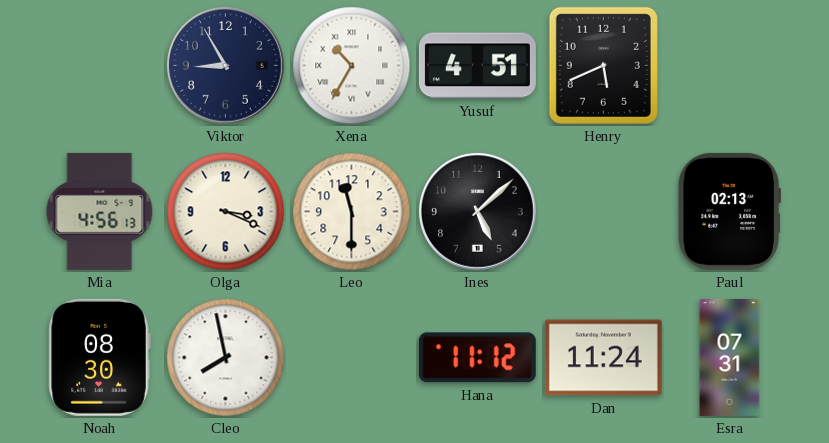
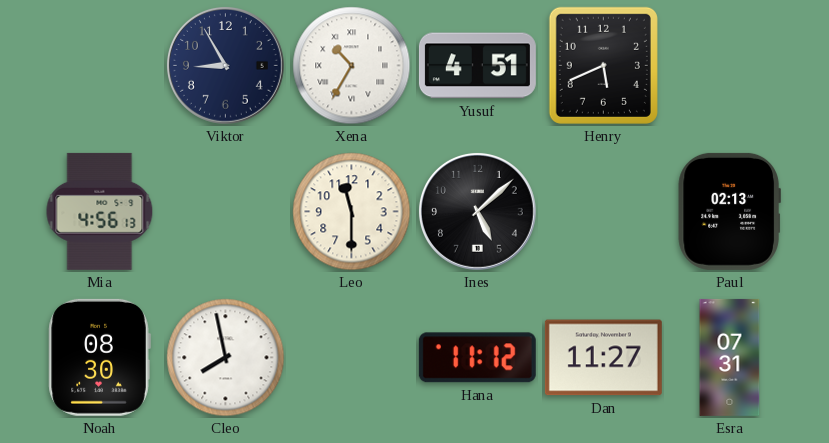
Olga: 3:19 -> none
Dan: 11:24 -> 11:27
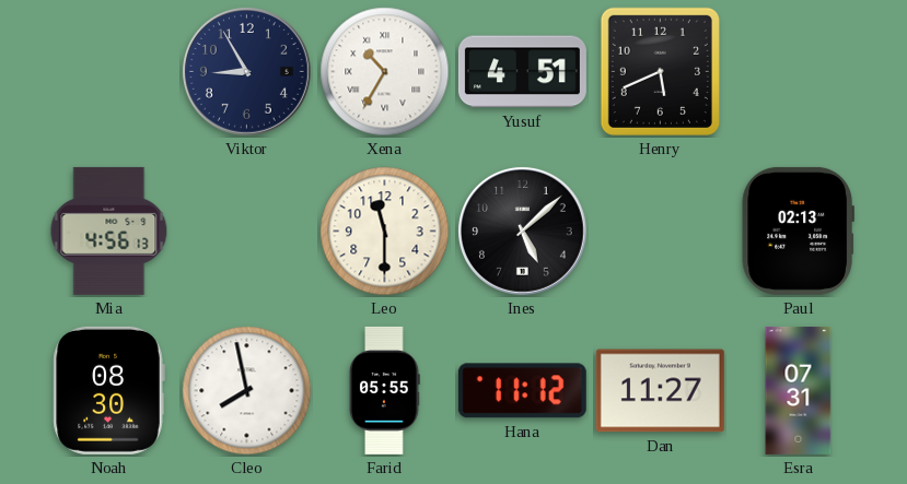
Farid: none -> 05:55
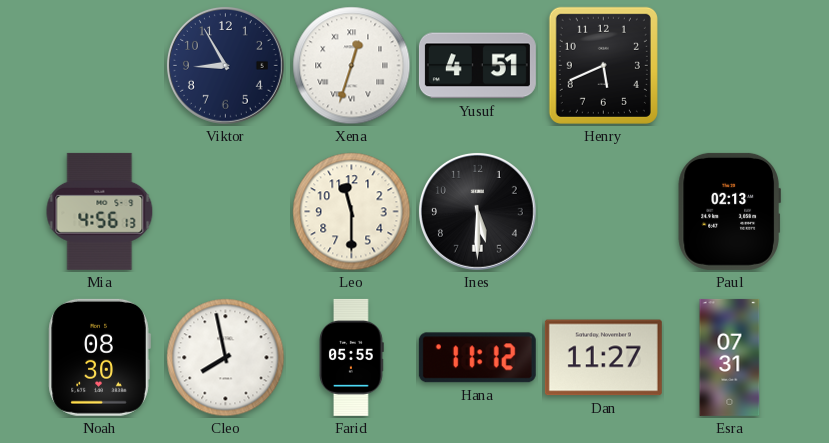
Xena: 10:35 -> 12:33
Ines: 5:08 -> 5:30
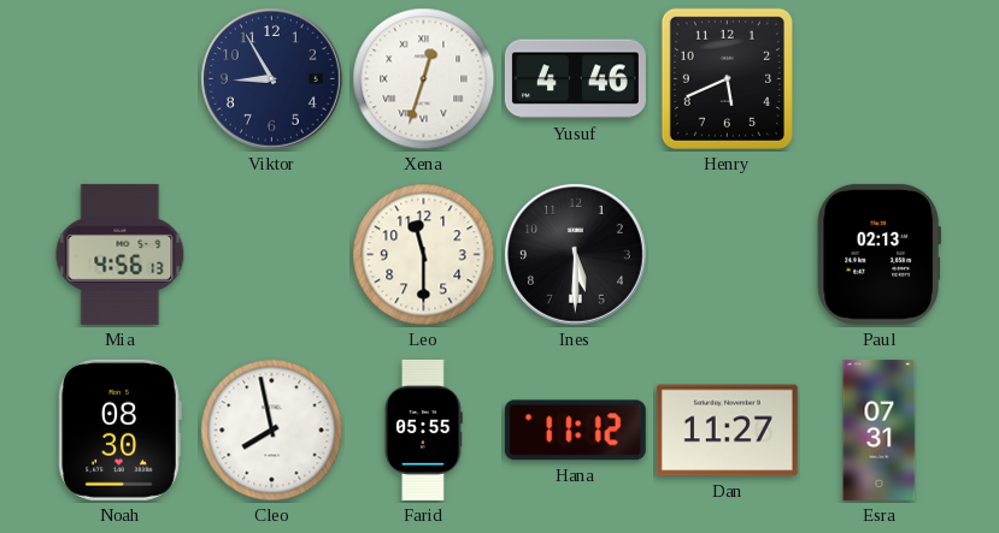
Yusuf: 4:51 -> 4:46
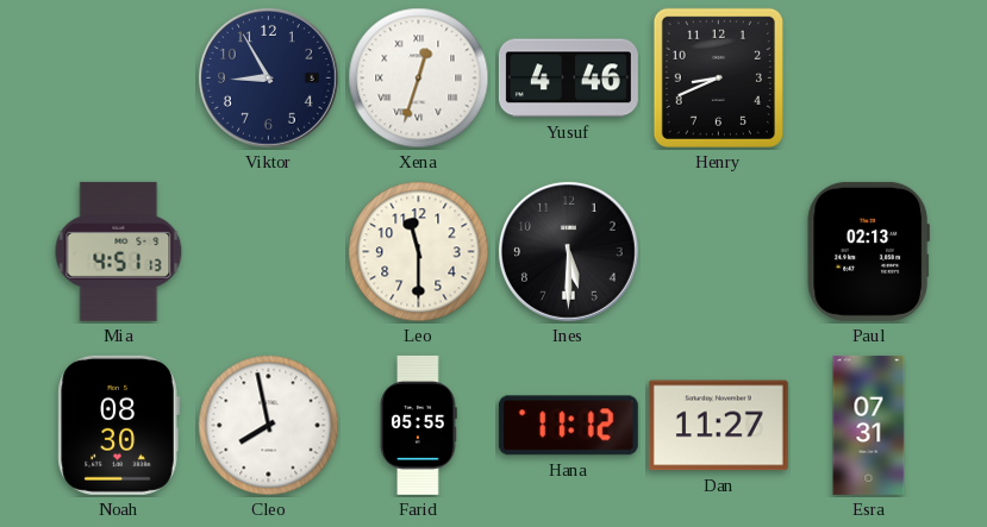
Henry: 5:41 -> 8:41
Mia: 4:56 -> 4:51
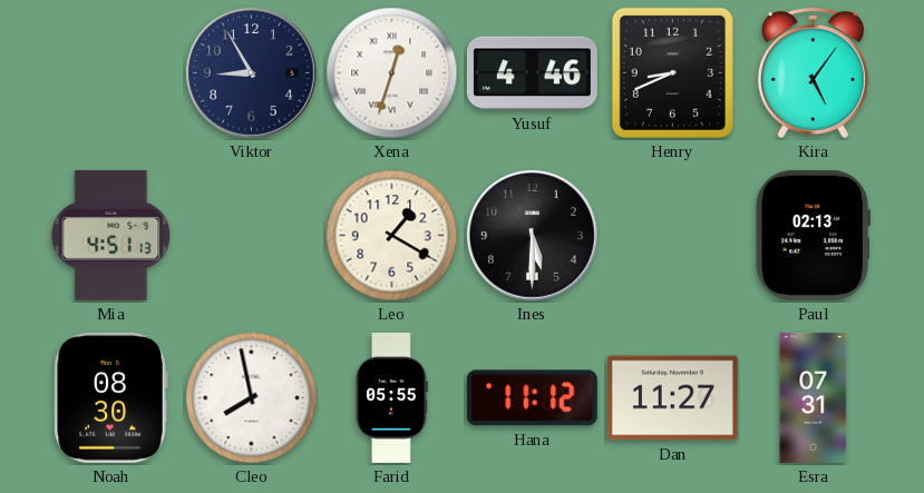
Kira: none -> 5:06
Leo: 11:30 -> 1:20
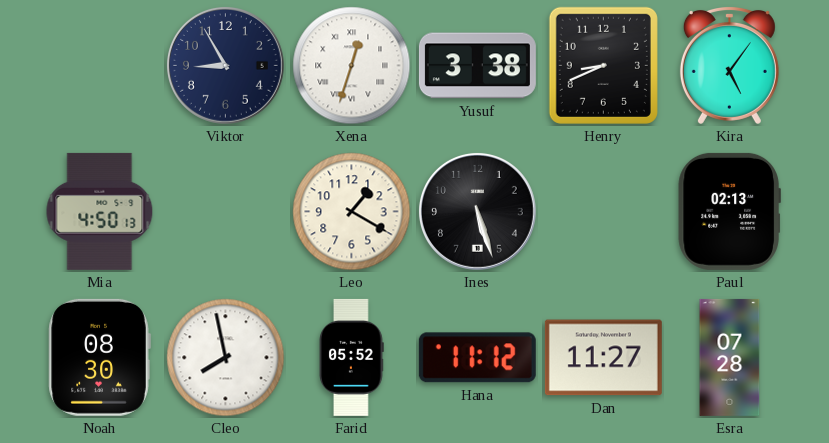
Yusuf: 4:46 -> 3:38
Mia: 4:51 -> 4:50
Ines: 5:30 -> 5:27
Farid: 05:55 -> 05:52
Esra: 07:31 -> 07:28
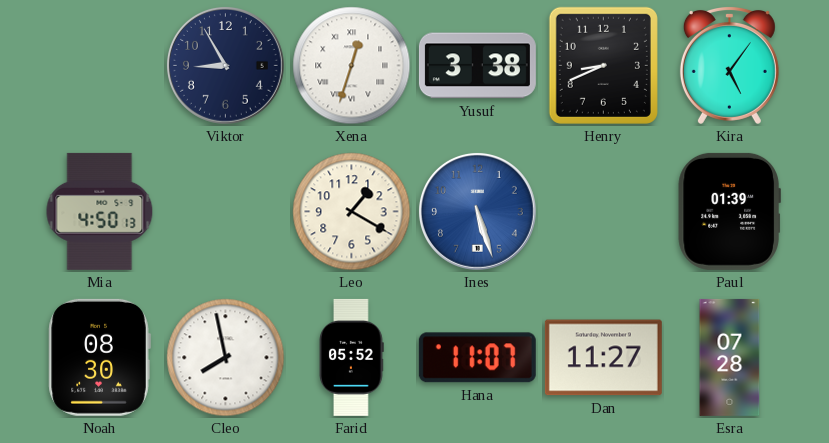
Ines dial: black -> blue
Paul: 02:13 -> 01:39
Hana: 11:12 -> 11:07
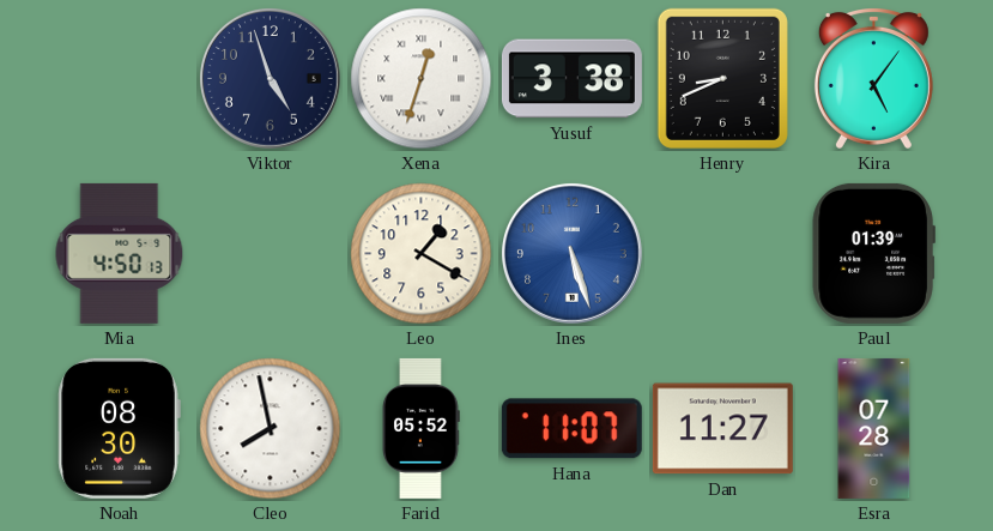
Viktor: 8:55 -> 4:57
